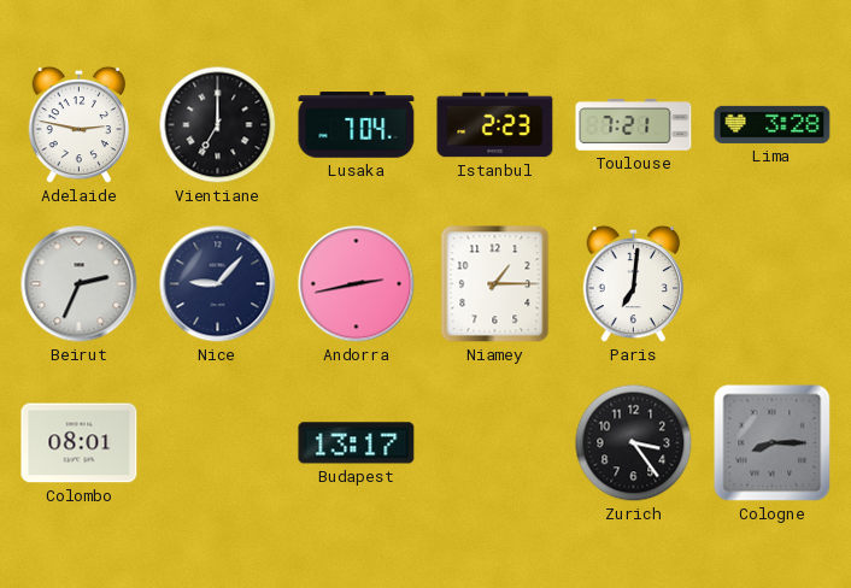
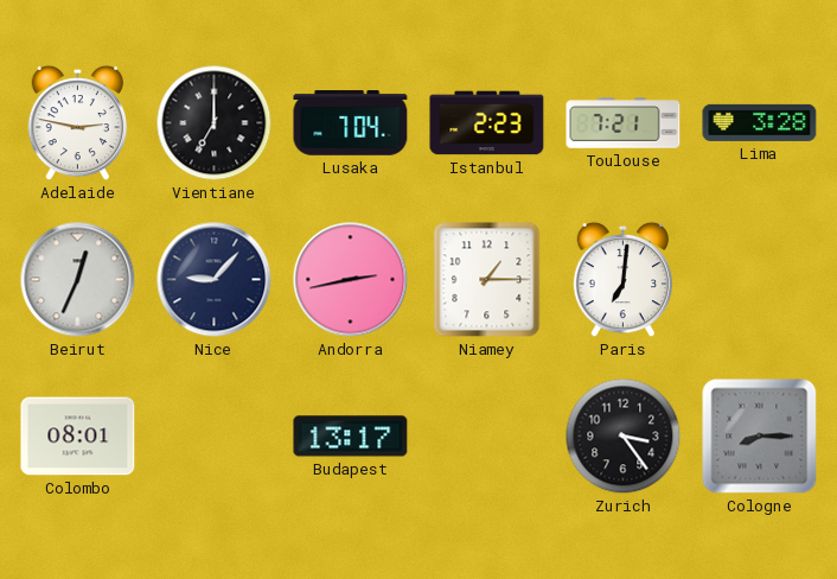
Beirut: 2:34 -> 12:34
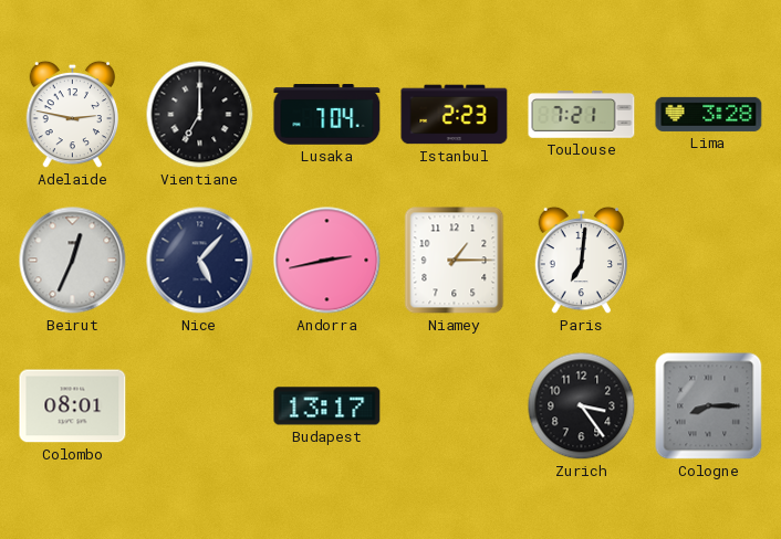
Nice: 9:07 -> 5:07
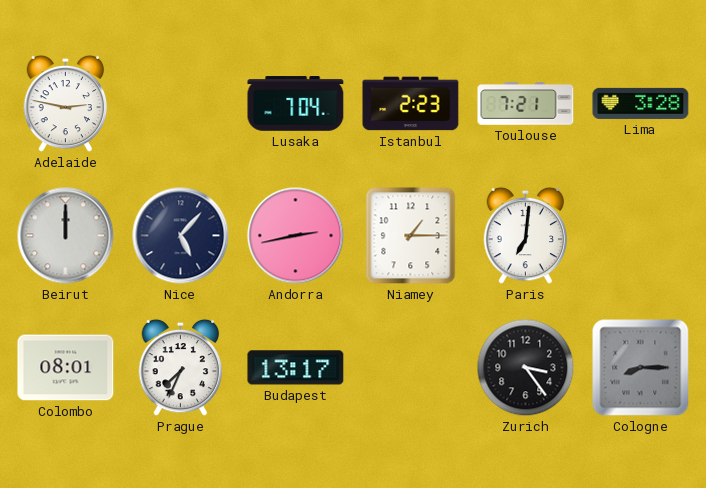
Vientiane: 7:00 -> none
Beirut: 12:34 -> 12:00
Prague: none -> 7:34
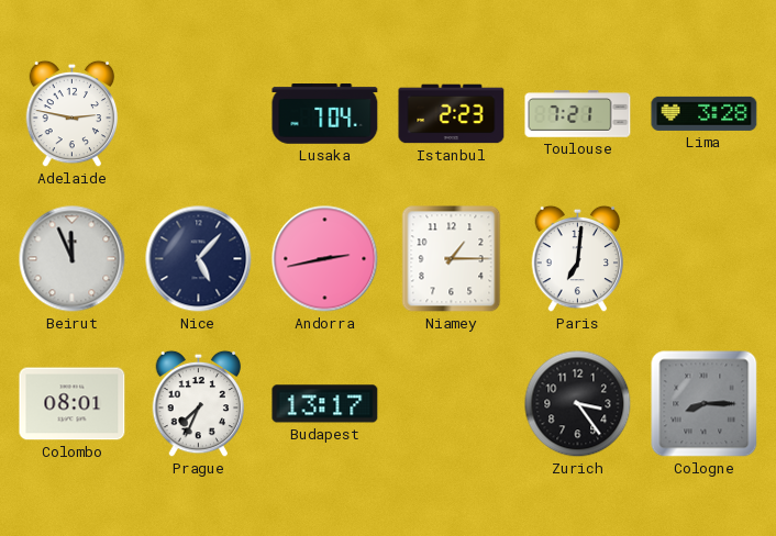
Beirut: 12:00 -> 11:56
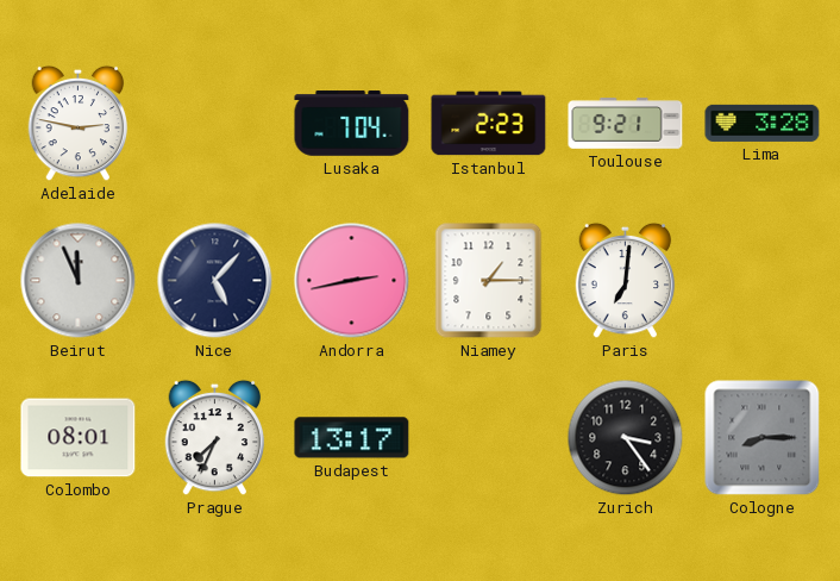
Toulouse: 7:21 -> 9:21
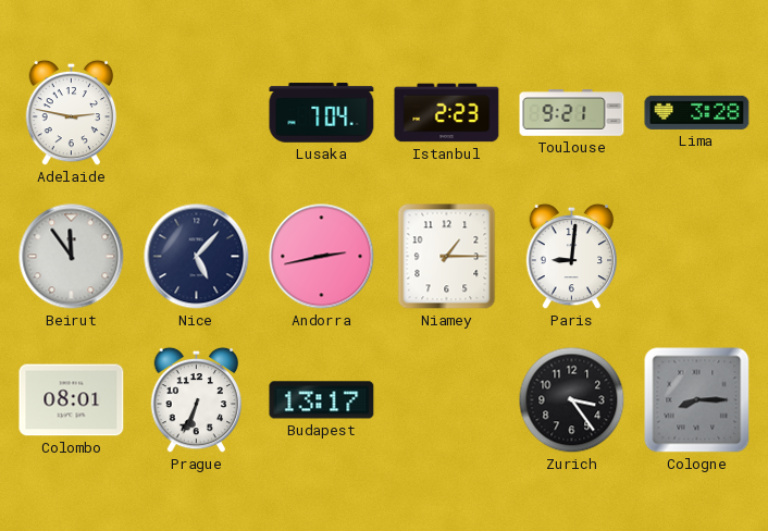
Beirut: 11:56 -> 11:54
Paris: 7:01 -> 9:01
Prague: 7:34 -> 6:34
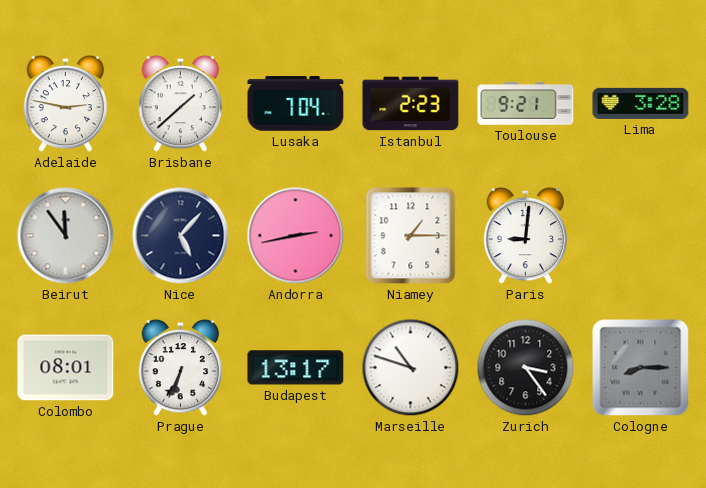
Brisbane: none -> 1:38
Marseille: none -> 10:48
